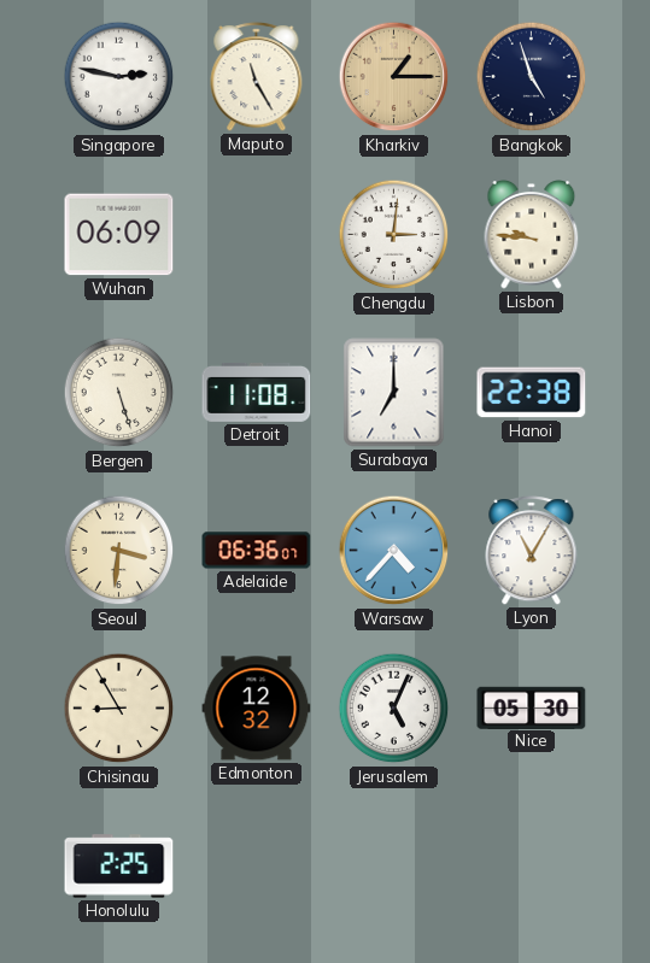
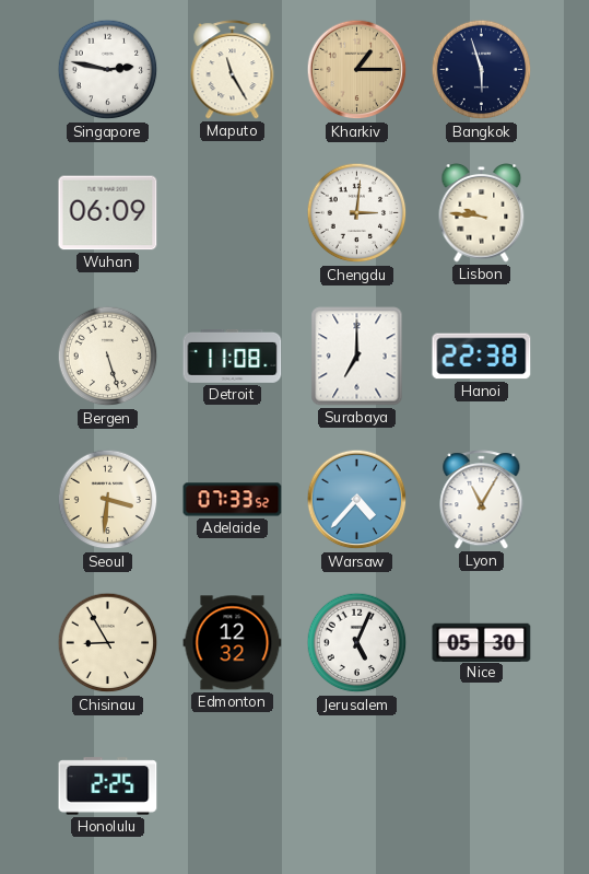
Bangkok: 4:57 -> 5:57
Adelaide: 06:36 -> 07:33
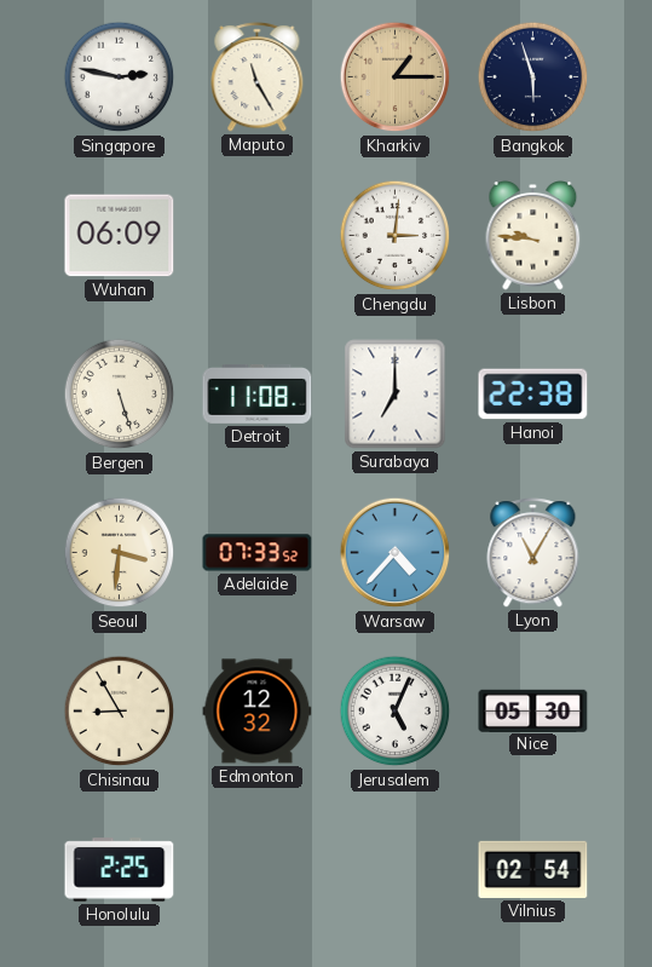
Vilnius: none -> 02:54
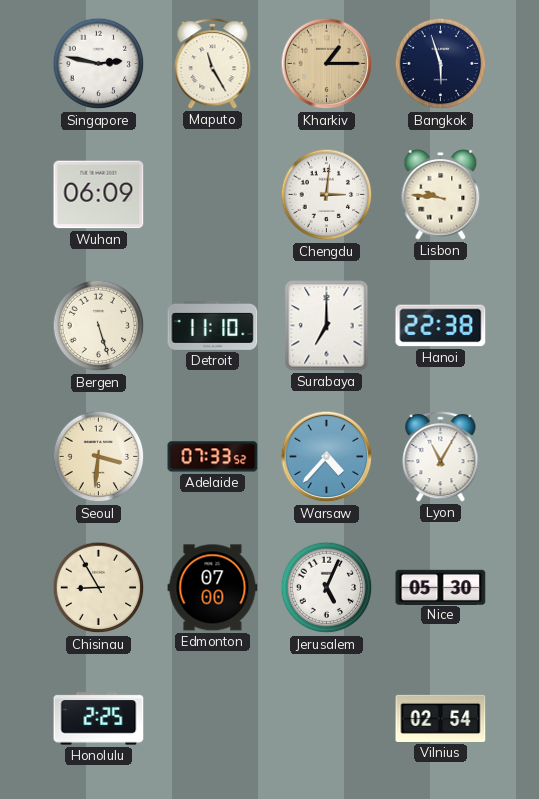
Detroit: 11:08 -> 11:10
Edmonton: 12:32 -> 07:00
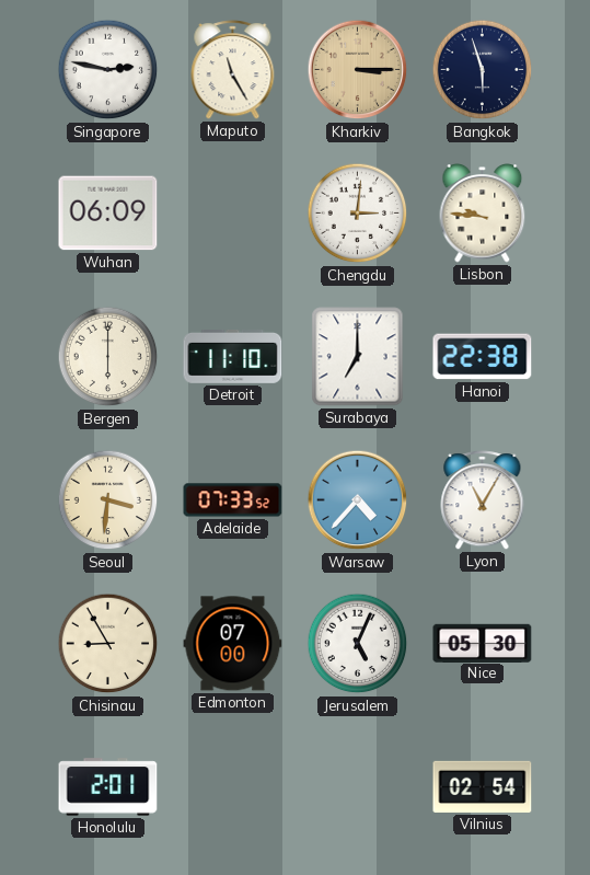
Kharkiv: 1:15 -> 3:15
Bergen: 5:27 -> 6:00
Honolulu: 2:25 -> 2:01
